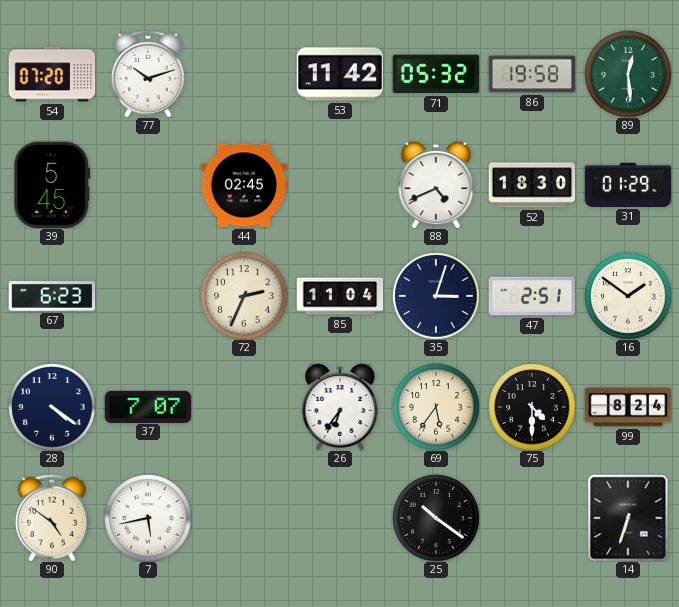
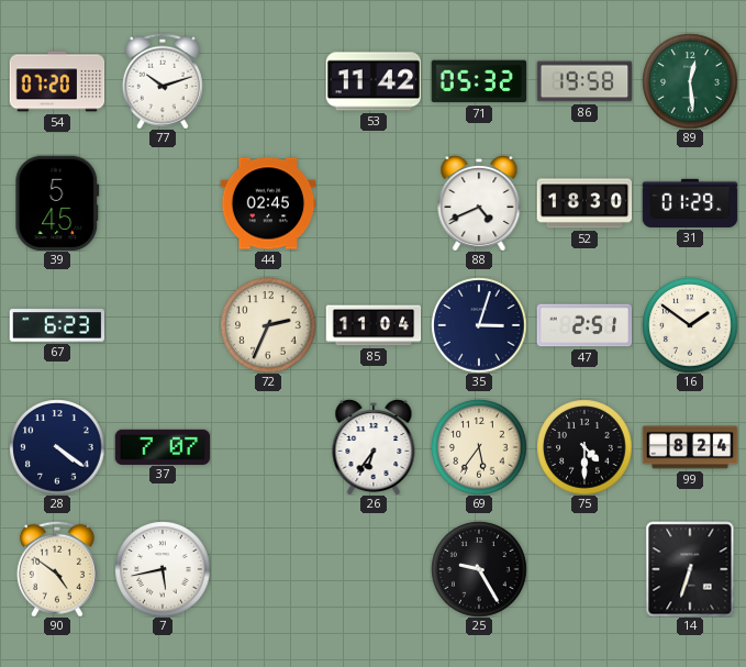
25: 10:21 -> 9:25
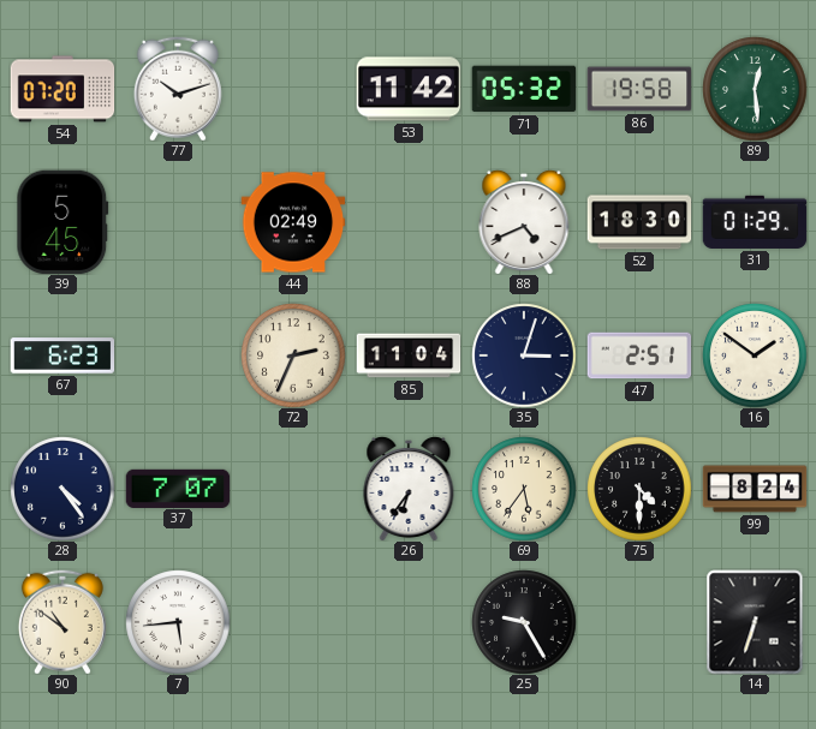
44: 02:45 -> 02:49
28: 4:21 -> 4:24
90: 4:51 -> 10:51
7: 5:43 -> 5:44
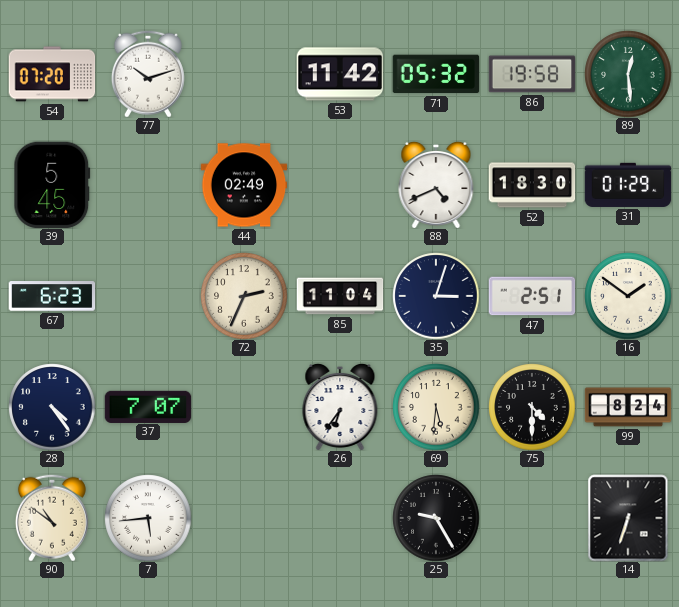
69: 5:36 -> 5:31
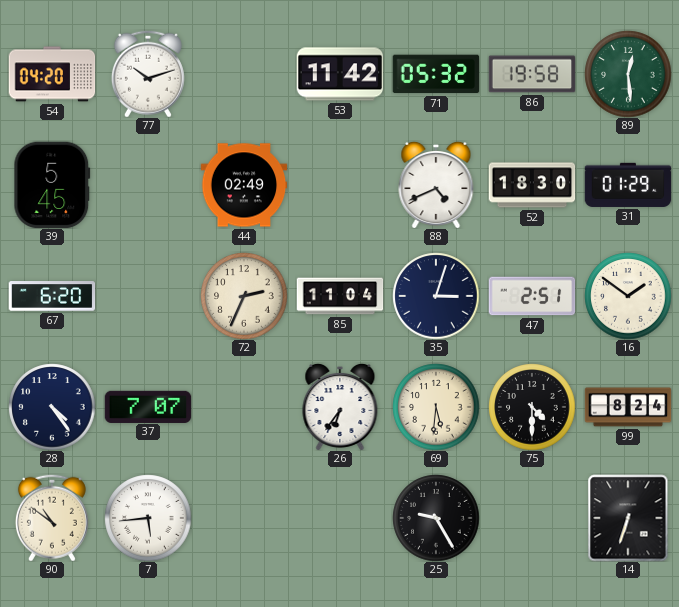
54: 07:20 -> 04:20
67: 6:23 -> 6:20
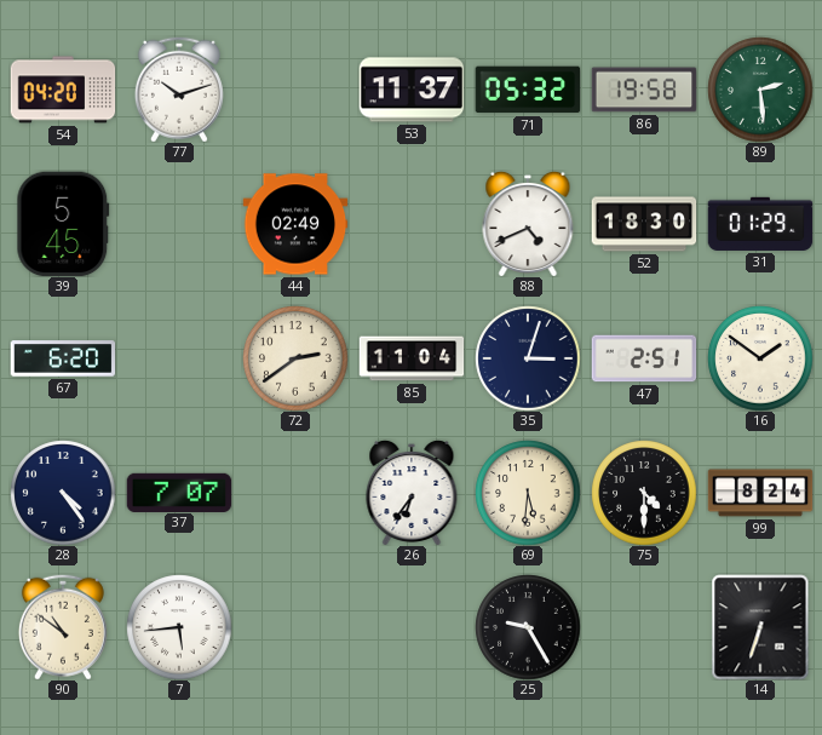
53: 11:42 -> 11:37
89: 12:29 -> 2:29
72: 2:34 -> 2:39
